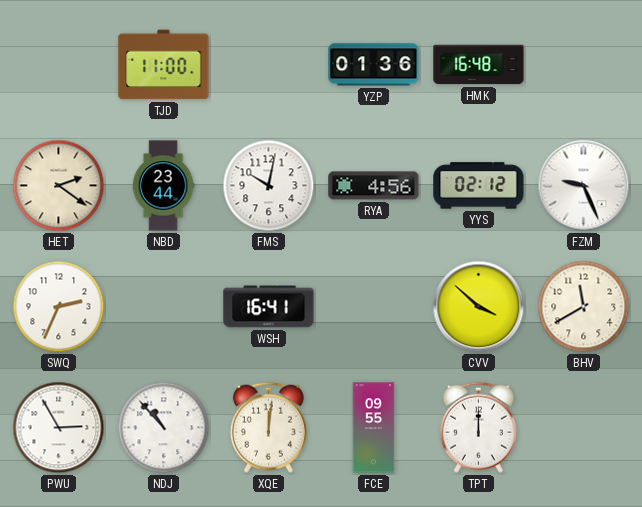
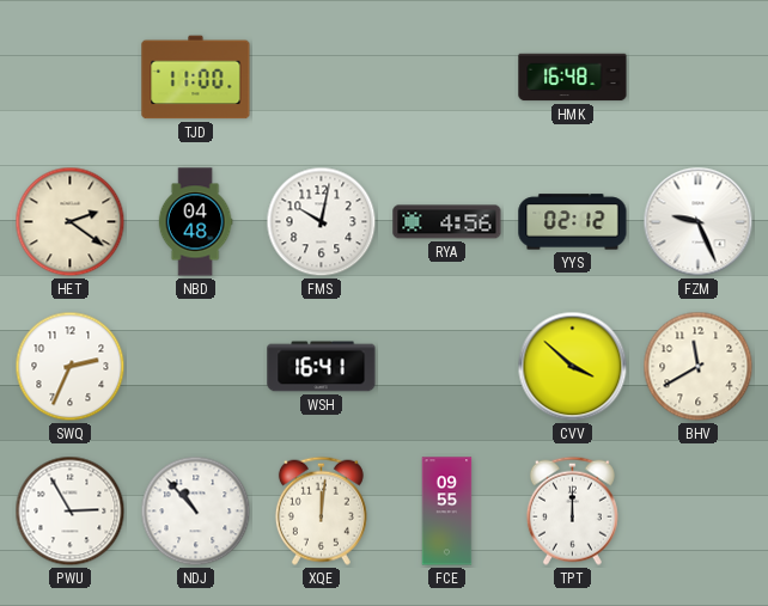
YZP: 01:36 -> none
NBD: 23:44 -> 04:48
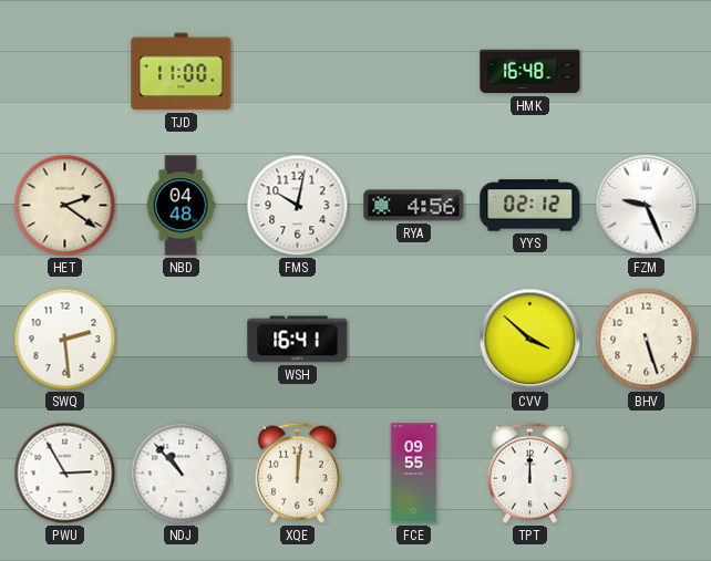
SWQ: 2:34 -> 2:29
BHV: 11:40 -> 5:27
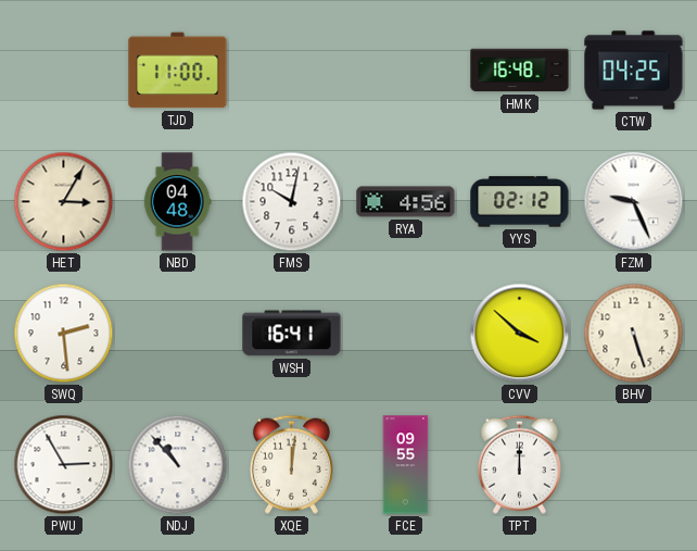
CTW: none -> 04:25
HET: 2:21 -> 3:05
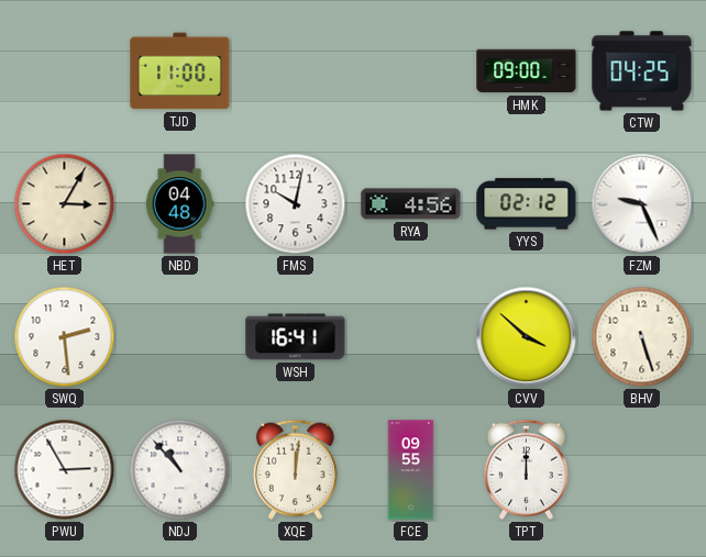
HMK: 16:48 -> 09:00
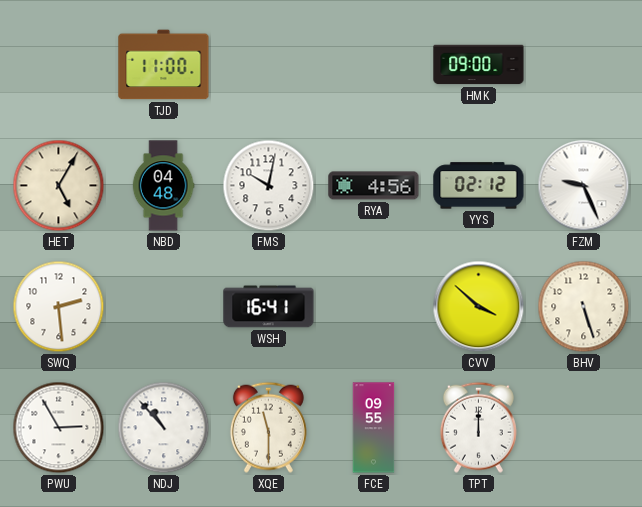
CTW: 04:25 -> none
HET: 3:05 -> 5:05
XQE: 12:01 -> 11:30
